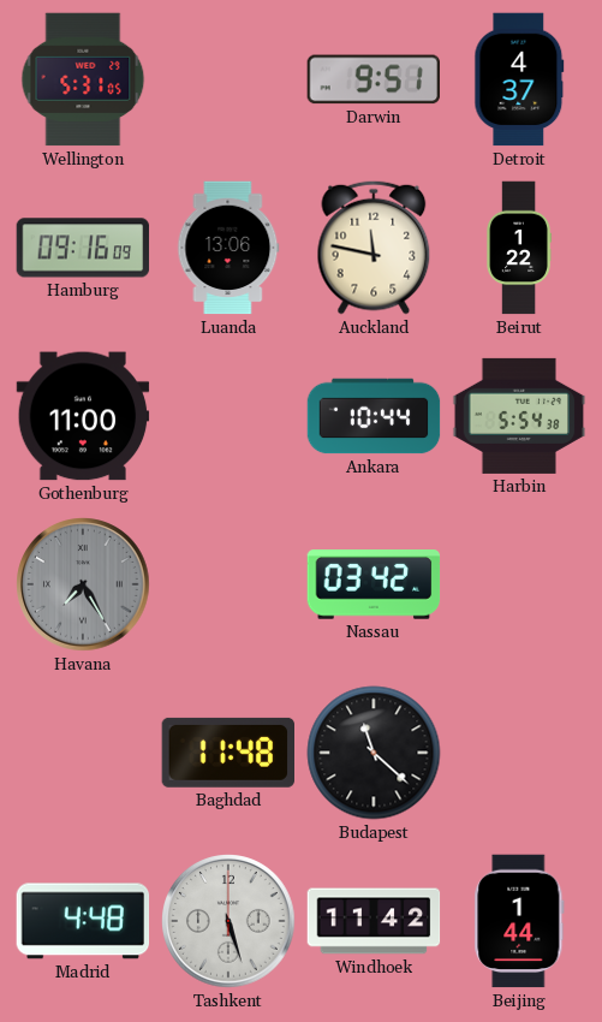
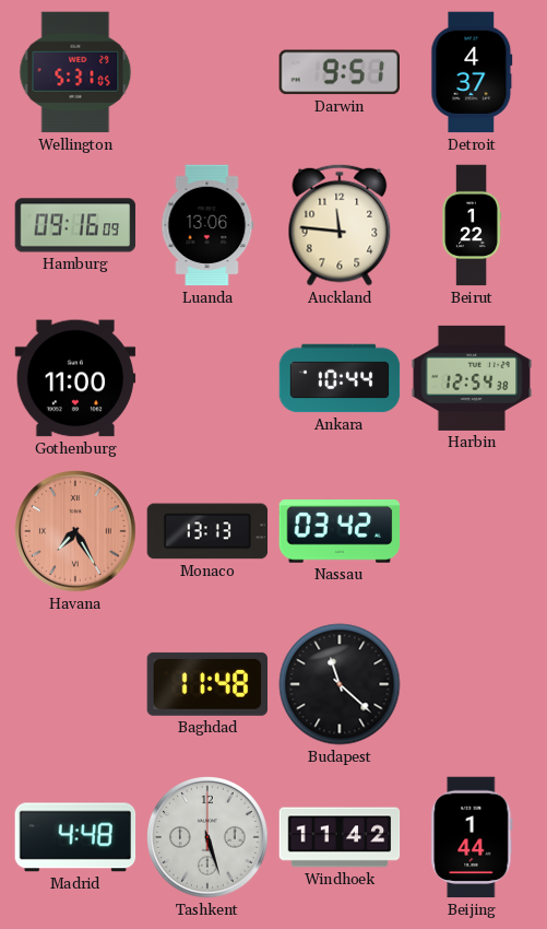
Auckland: 11:47 -> 11:46
Harbin: 5:54 -> 12:54
Havana dial: grey -> salmon
Monaco: none -> 13:13
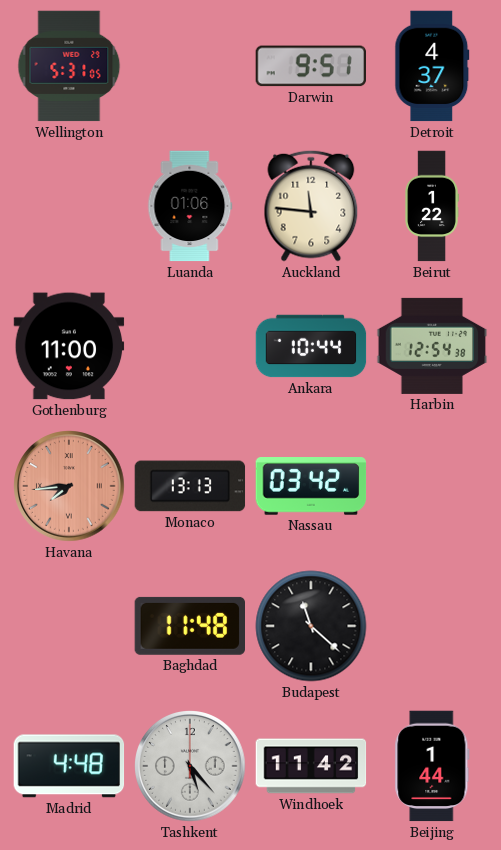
Hamburg: 09:16 -> none
Luanda: 13:06 -> 01:06
Havana: 7:25 -> 7:44
Tashkent: 5:27 -> 5:23
